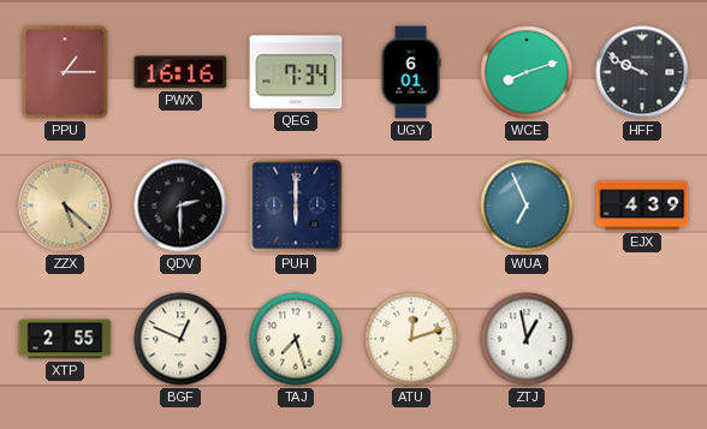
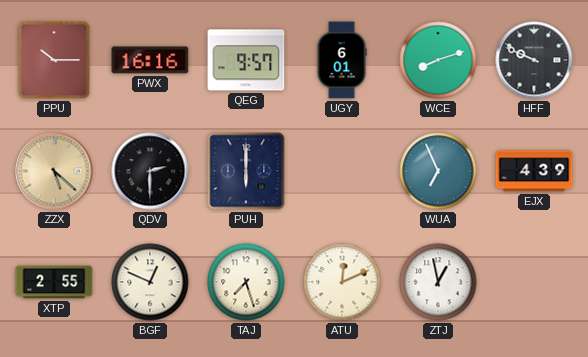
PPU: 1:15 -> 10:15
QEG: 7:34 -> 9:57
ATU: 12:12 -> 12:11
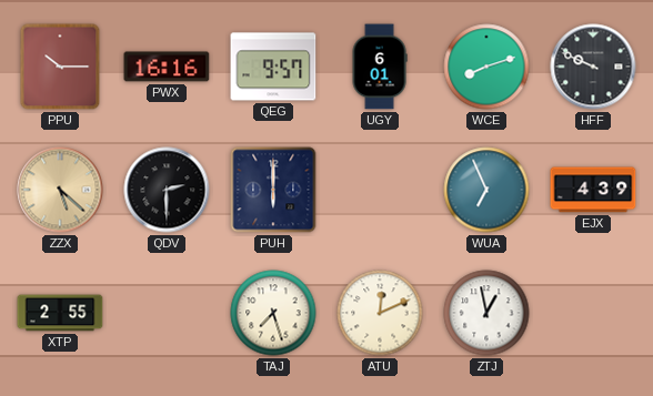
BGF: 12:49 -> none
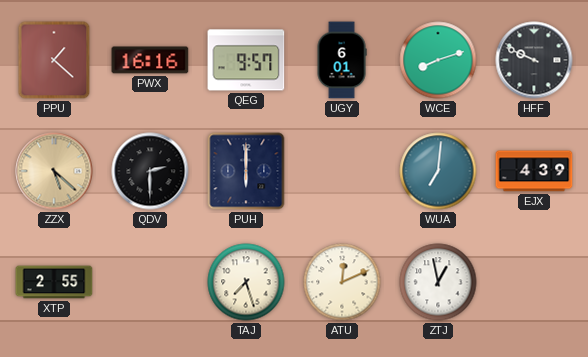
PPU: 10:15 -> 1:22
WUA: 6:56 -> 7:01
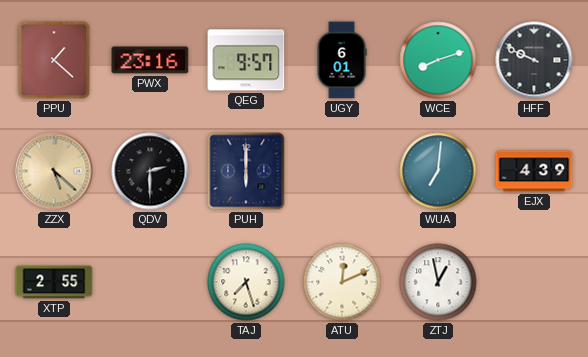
PWX: 16:16 -> 23:16
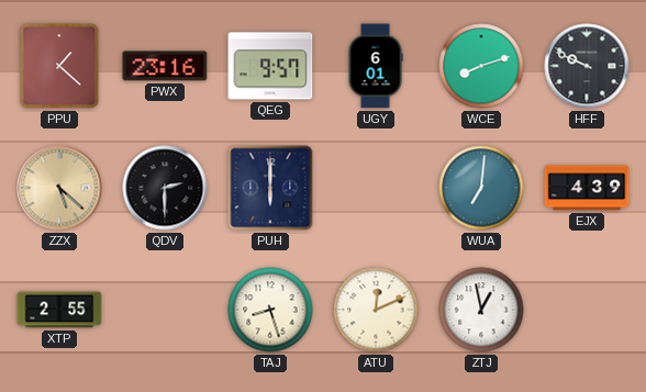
TAJ: 7:27 -> 8:27
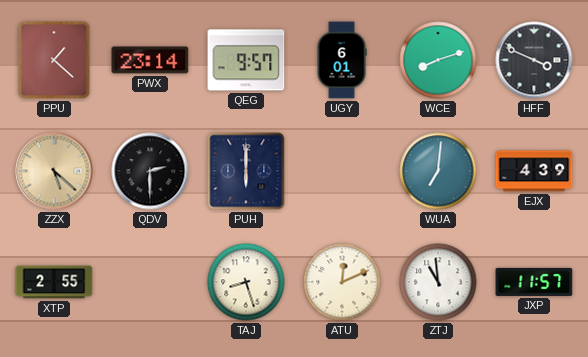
PWX: 23:16 -> 23:14
HFF: 9:49 -> 3:49
ZTJ: 12:58 -> 10:59
JXP: none -> 11:57
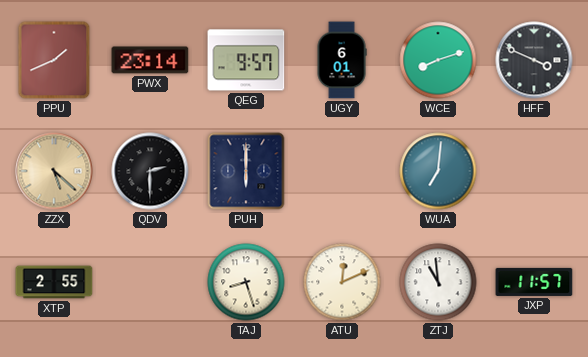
PPU: 1:22 -> 1:41
EJX: 4:39 -> none
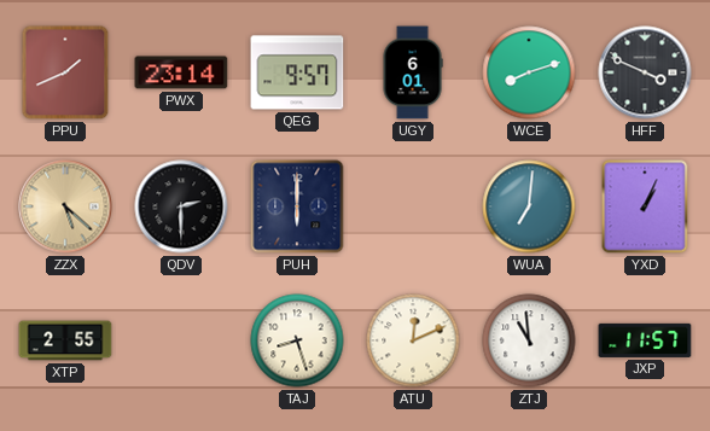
YXD: none -> 1:04
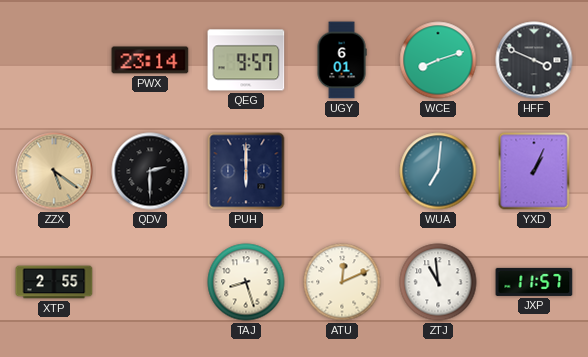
PPU: 1:41 -> none
ZZX: 5:22 -> 5:21
